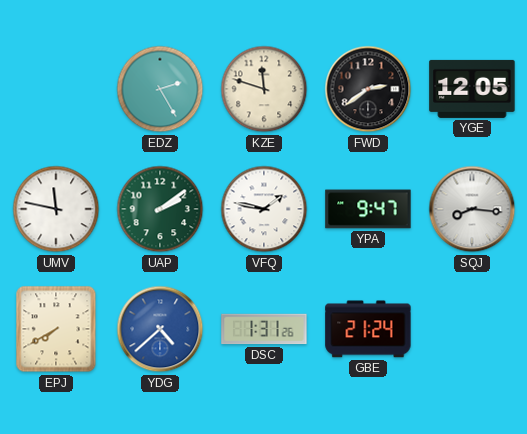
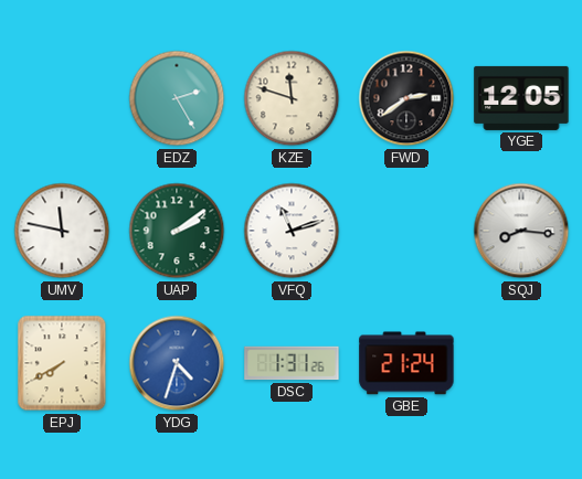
VFQ: 1:47 -> 11:12
YPA: 9:47 -> none
YDG: 4:38 -> 4:33
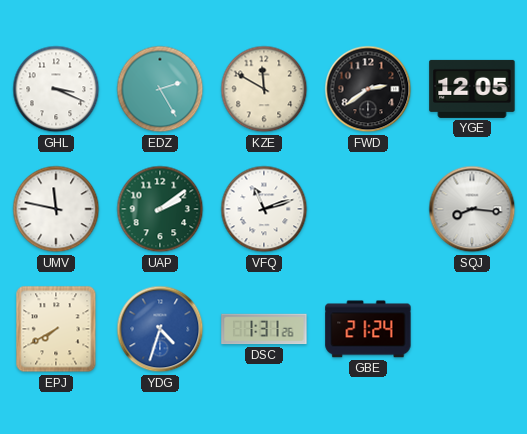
GHL: none -> 3:19
KZE: 11:48 -> 11:50
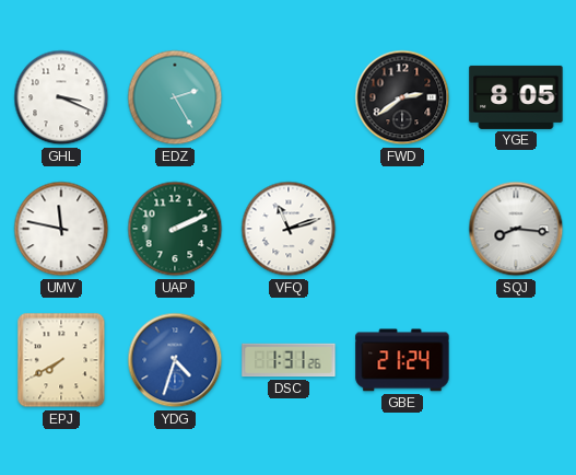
KZE: 11:50 -> none
YGE: 12:05 -> 8:05
UAP: 2:09 -> 2:11
